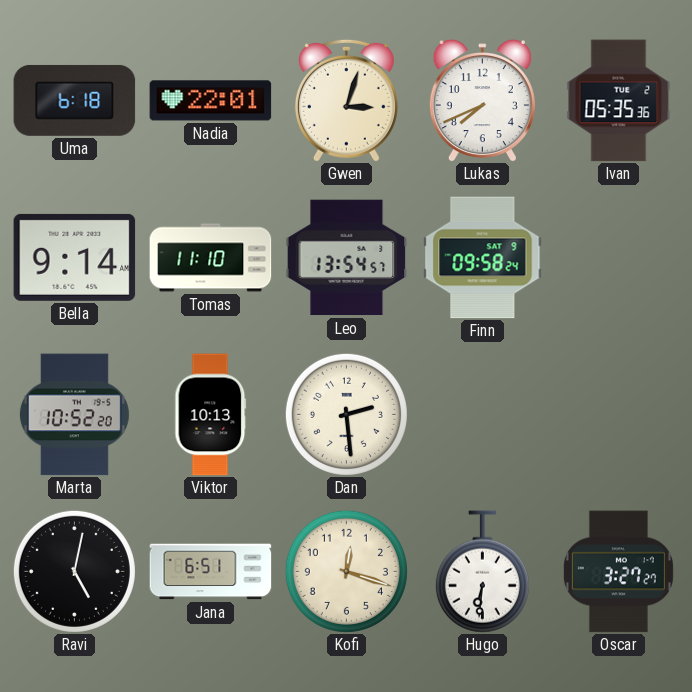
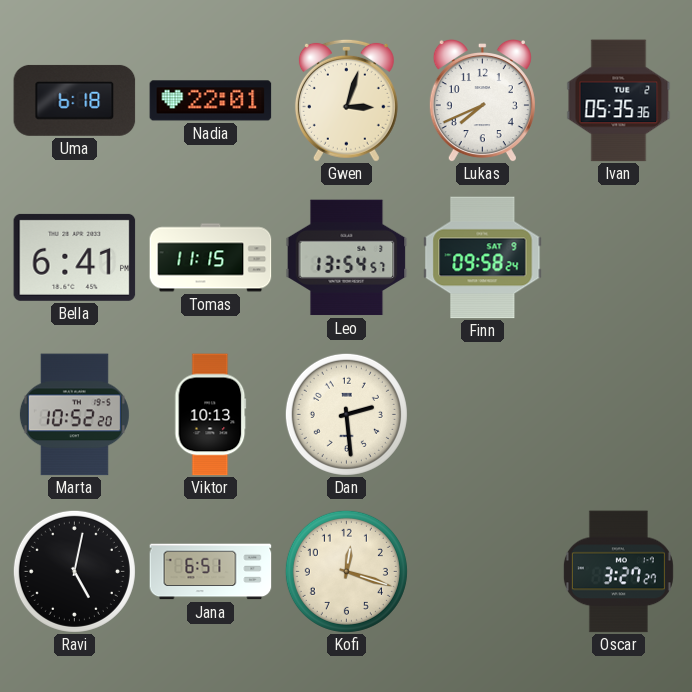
Bella: 9:14 -> 6:41
Tomas: 11:10 -> 11:15
Hugo: 6:31 -> none
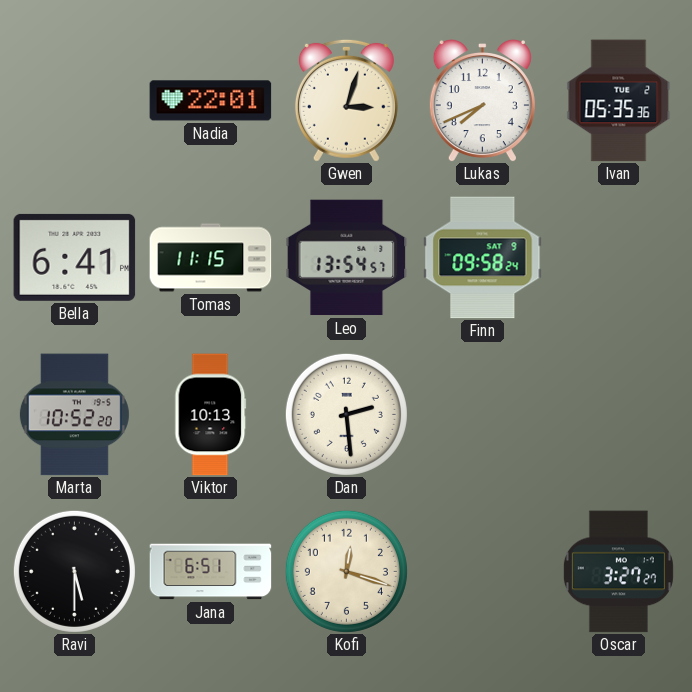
Uma: 6:18 -> none
Ravi: 5:02 -> 5:30
